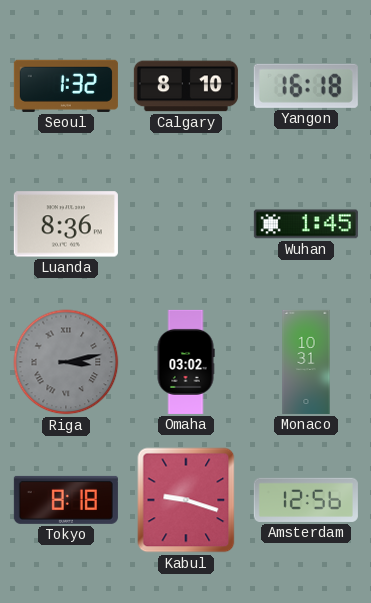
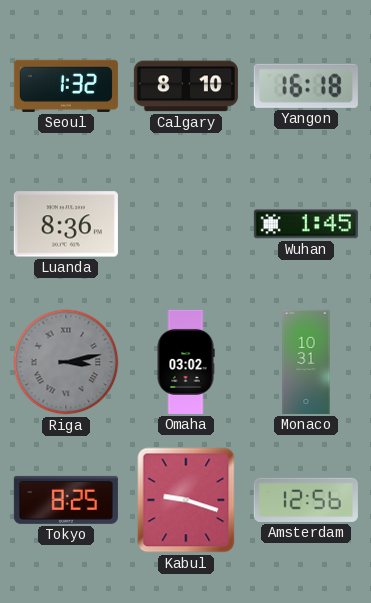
Tokyo: 8:18 -> 8:25
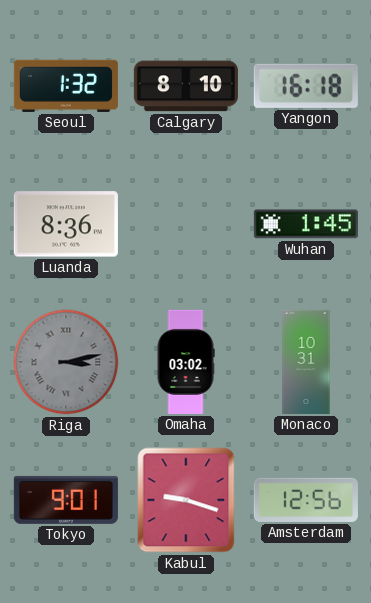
Tokyo: 8:25 -> 9:01
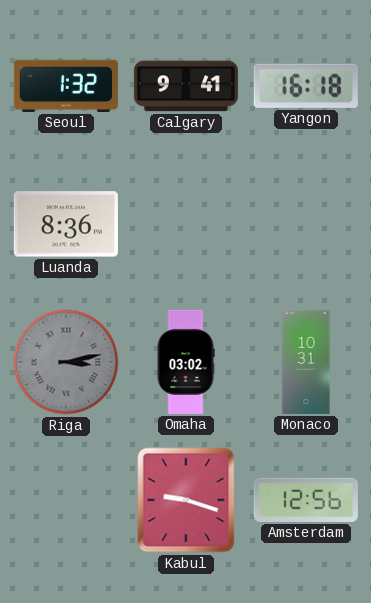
Calgary: 8:10 -> 9:41
Wuhan: 1:45 -> none
Tokyo: 9:01 -> none
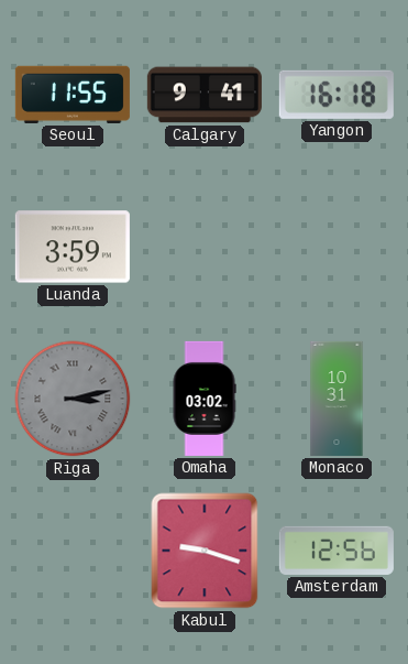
Seoul: 1:32 -> 11:55
Luanda: 8:36 -> 3:59
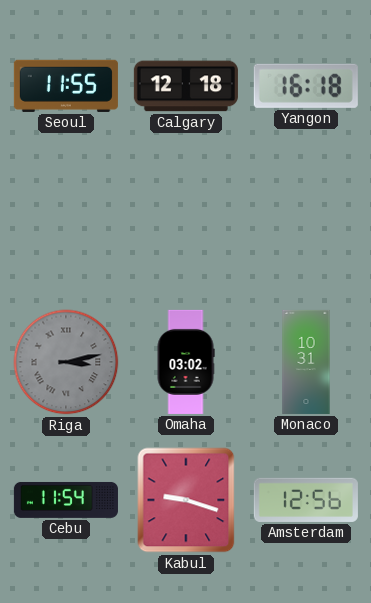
Calgary: 9:41 -> 12:18
Luanda: 3:59 -> none
Cebu: none -> 11:54
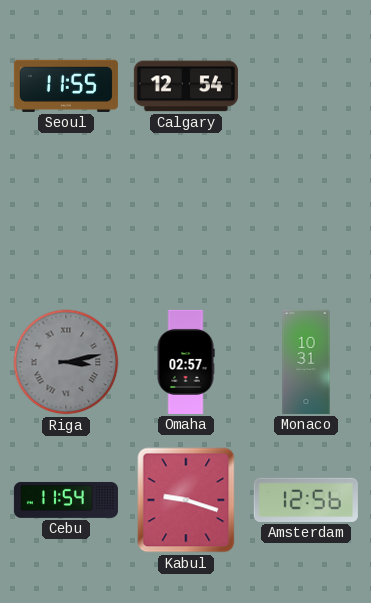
Calgary: 12:18 -> 12:54
Yangon: 16:18 -> none
Omaha: 03:02 -> 02:57
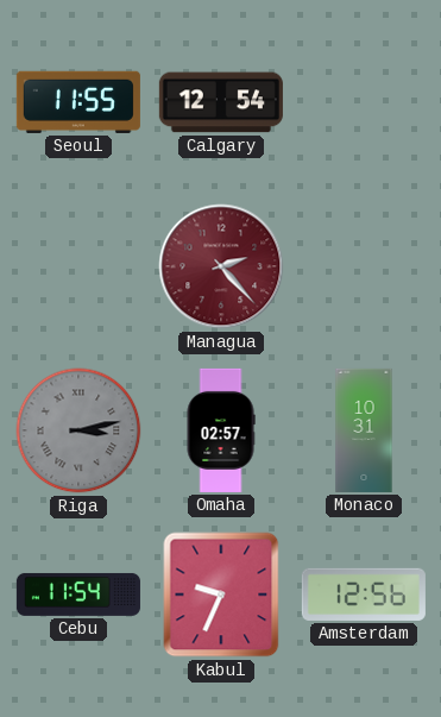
Managua: none -> 2:23
Kabul: 9:18 -> 9:34
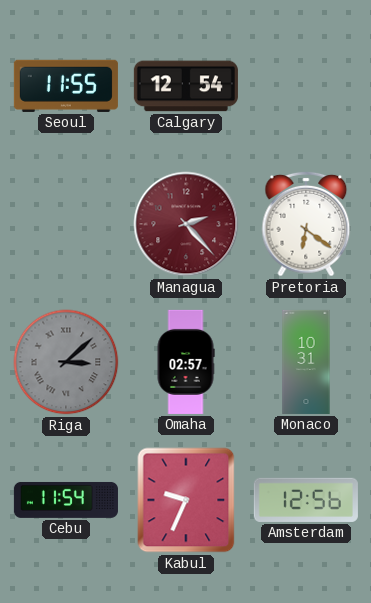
Pretoria: none -> 6:21
Riga: 3:13 -> 3:08
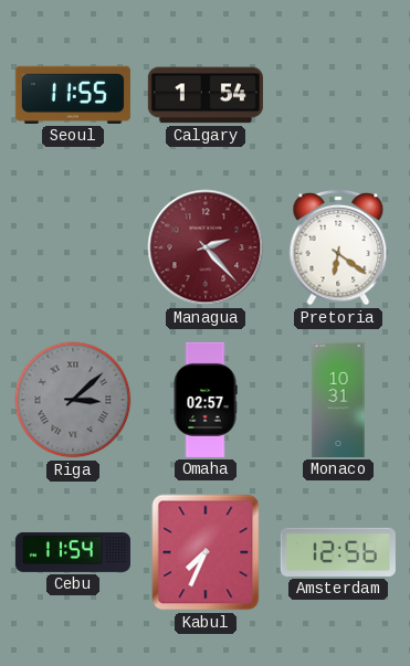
Calgary: 12:54 -> 1:54
Kabul: 9:34 -> 7:34
